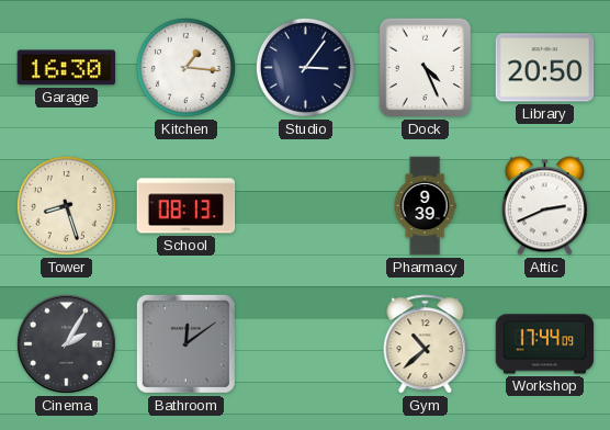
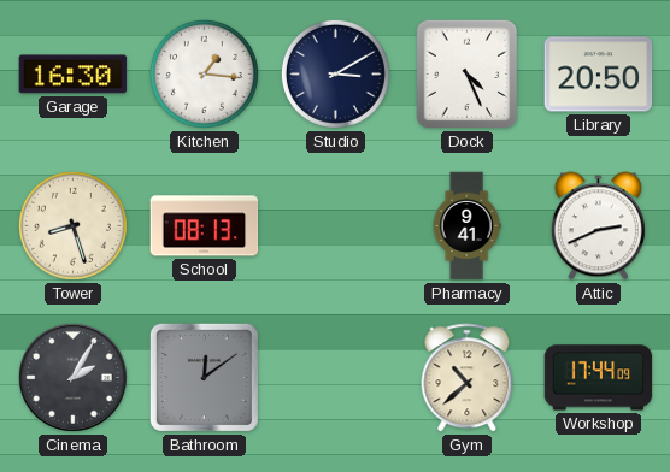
Studio: 3:06 -> 3:10
Pharmacy: 9:39 -> 9:41
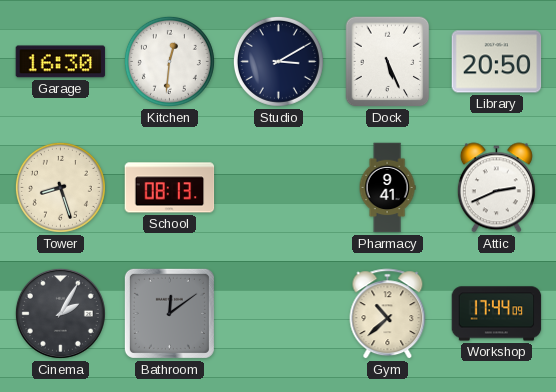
Kitchen: 1:16 -> 12:31
Dock: 4:26 -> 5:26
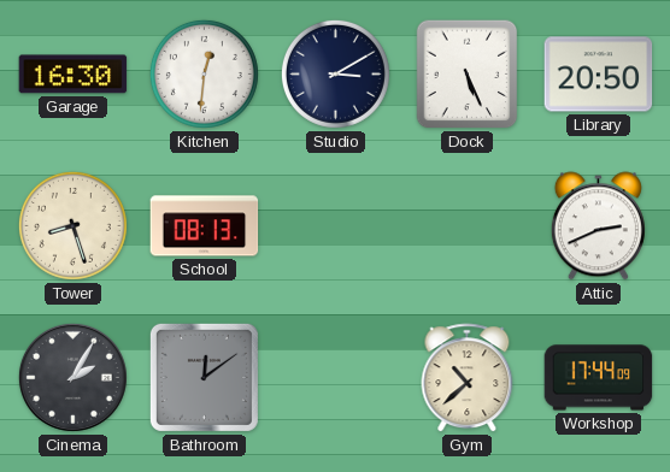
Pharmacy: 9:41 -> none
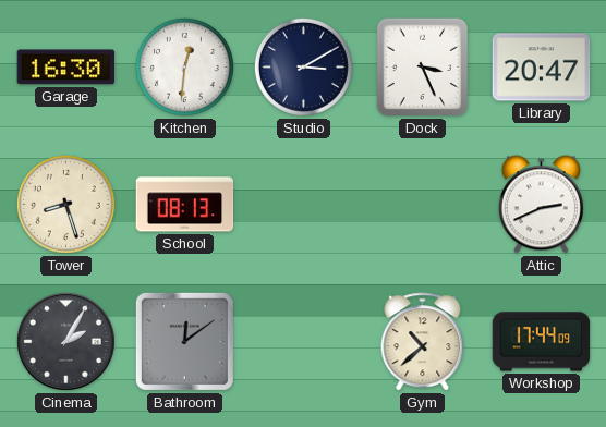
Dock: 5:26 -> 3:26
Library: 20:50 -> 20:47
